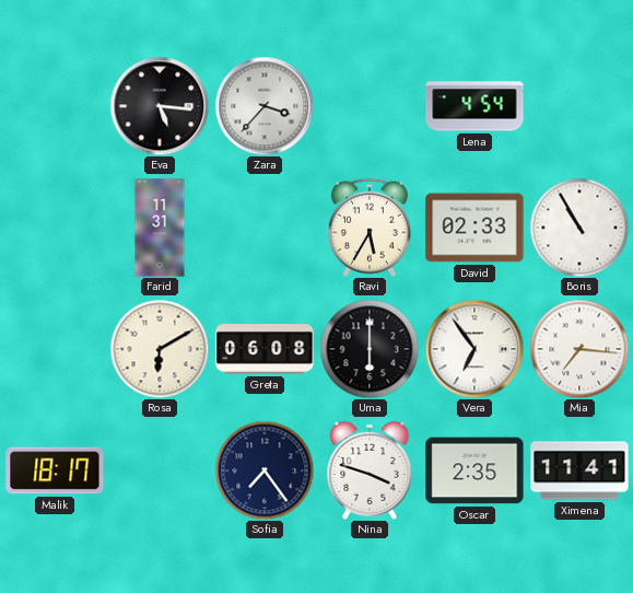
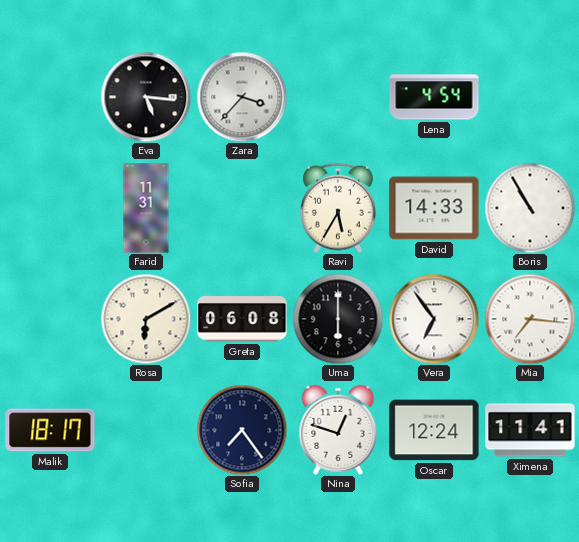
David: 02:33 -> 14:33
Nina: 3:48 -> 12:48
Oscar: 2:35 -> 12:24
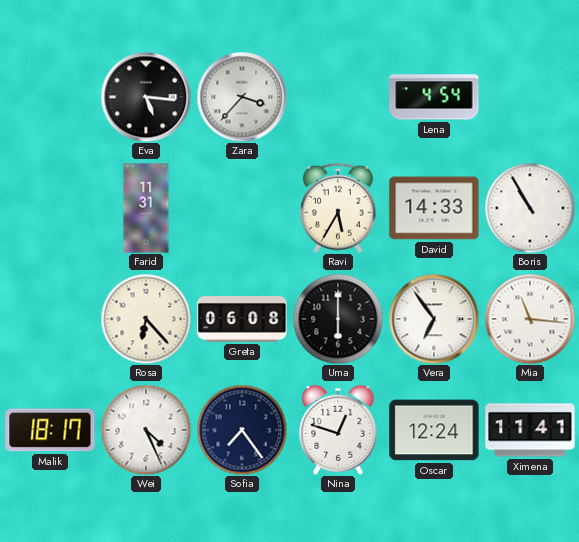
Rosa: 6:10 -> 6:23
Mia: 7:16 -> 11:16
Wei: none -> 4:26
